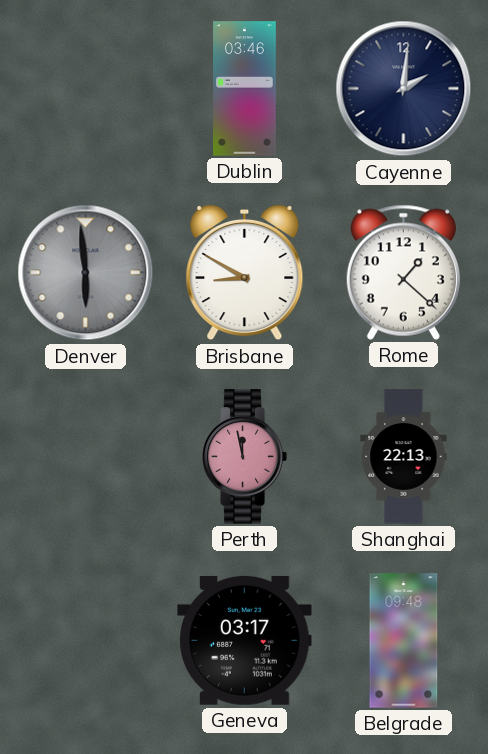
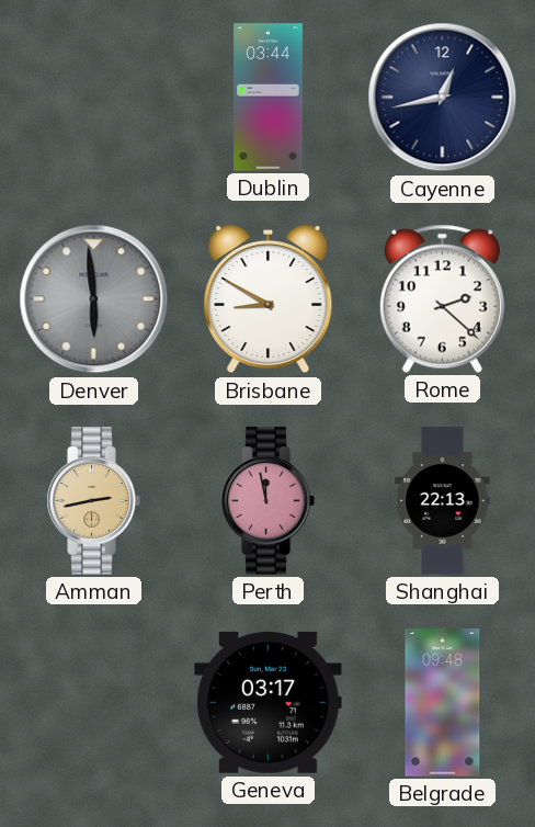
Dublin: 03:46 -> 03:44
Cayenne: 2:01 -> 12:43
Rome: 1:22 -> 2:22
Amman: none -> 2:43
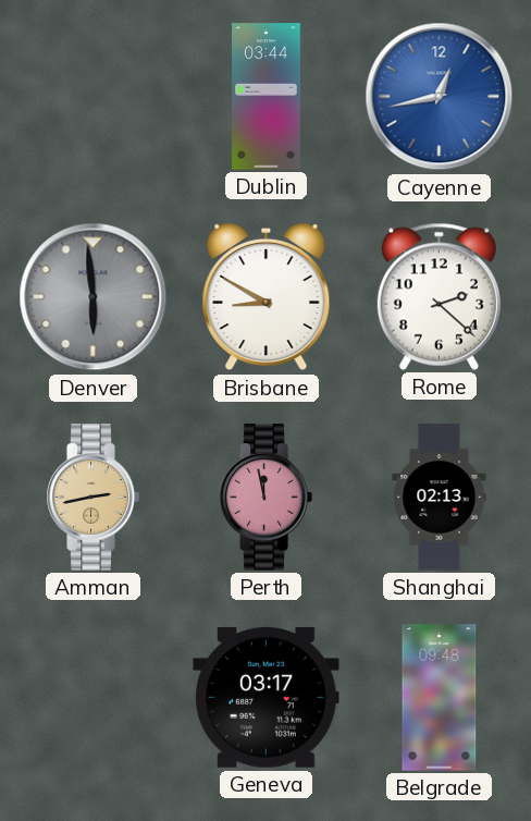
Cayenne dial: navy -> blue
Shanghai: 22:13 -> 02:13
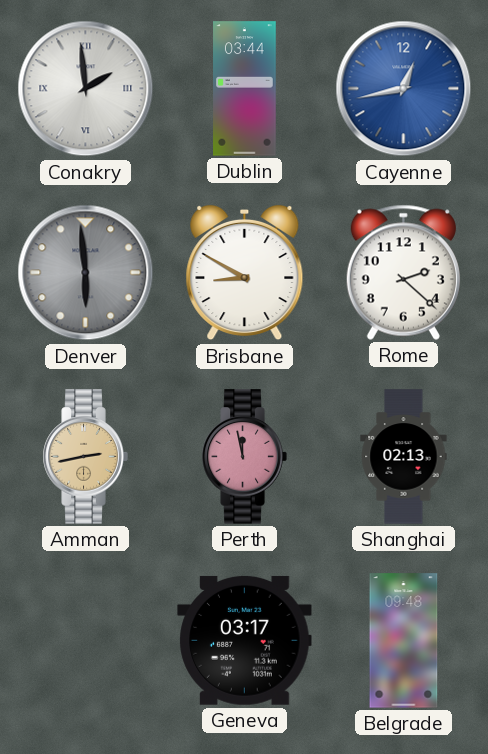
Conakry: none -> 1:59
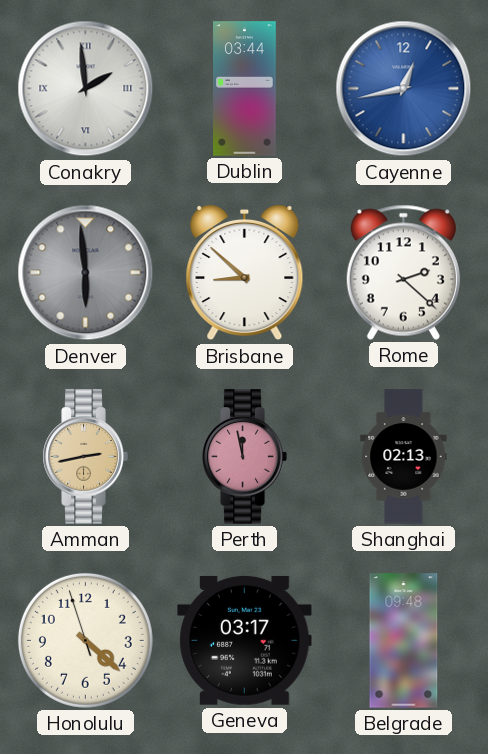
Brisbane: 8:50 -> 8:52
Honolulu: none -> 4:21
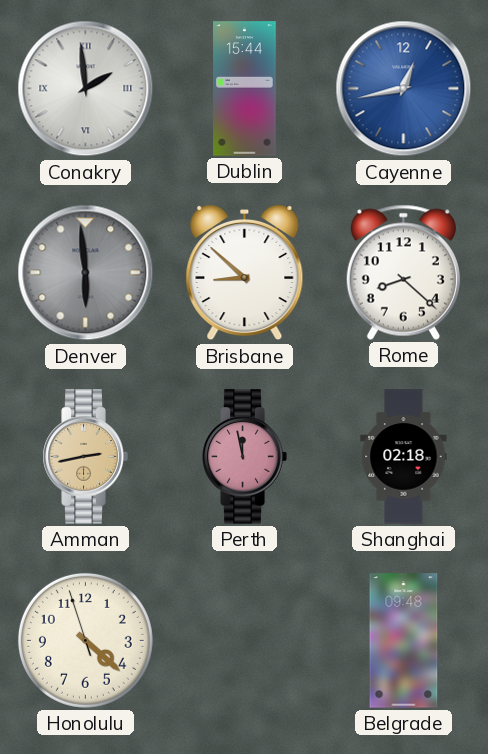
Dublin: 03:44 -> 15:44
Rome: 2:22 -> 8:22
Shanghai: 02:13 -> 02:18
Geneva: 03:17 -> none
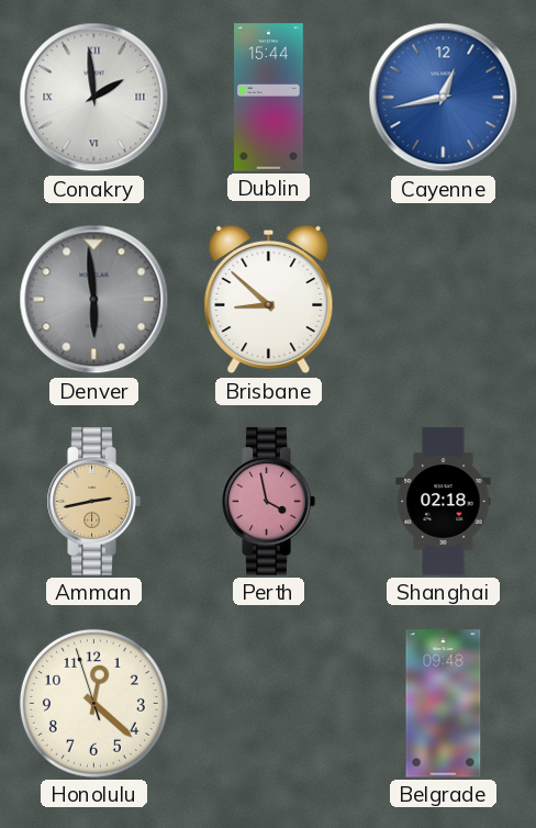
Rome: 8:22 -> none
Perth: 11:58 -> 3:58
Honolulu: 4:21 -> 12:21
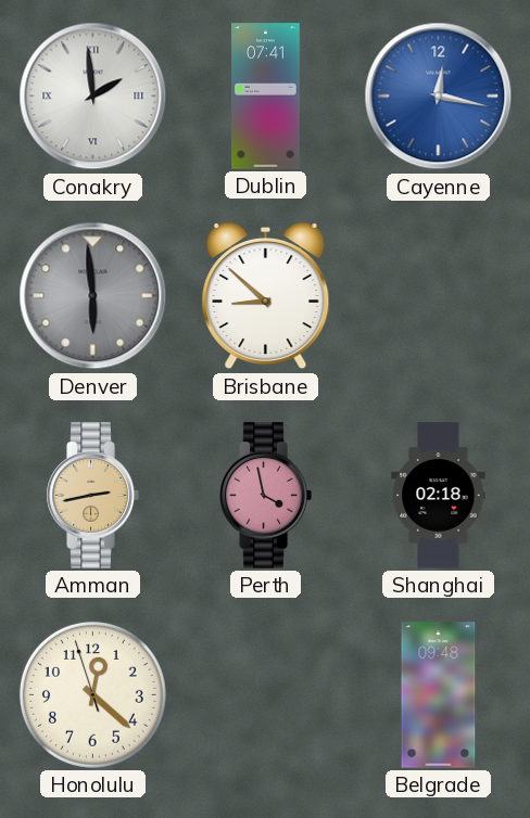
Dublin: 15:44 -> 07:41
Cayenne: 12:43 -> 12:17
